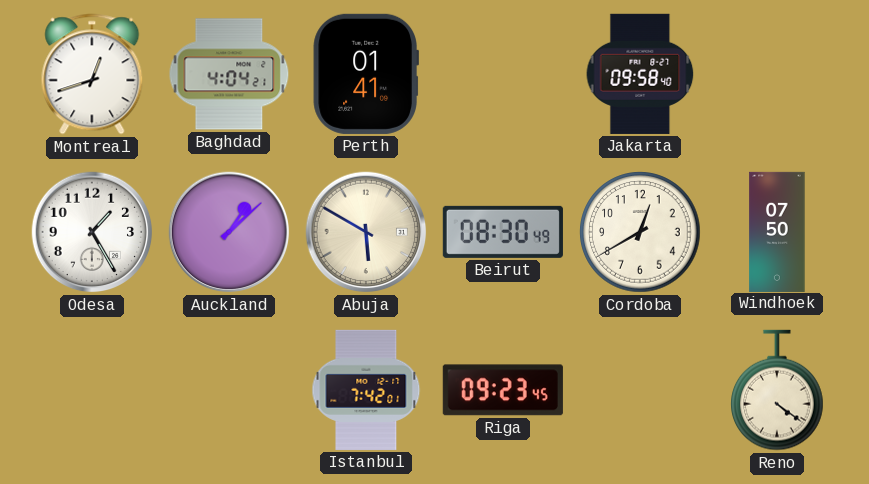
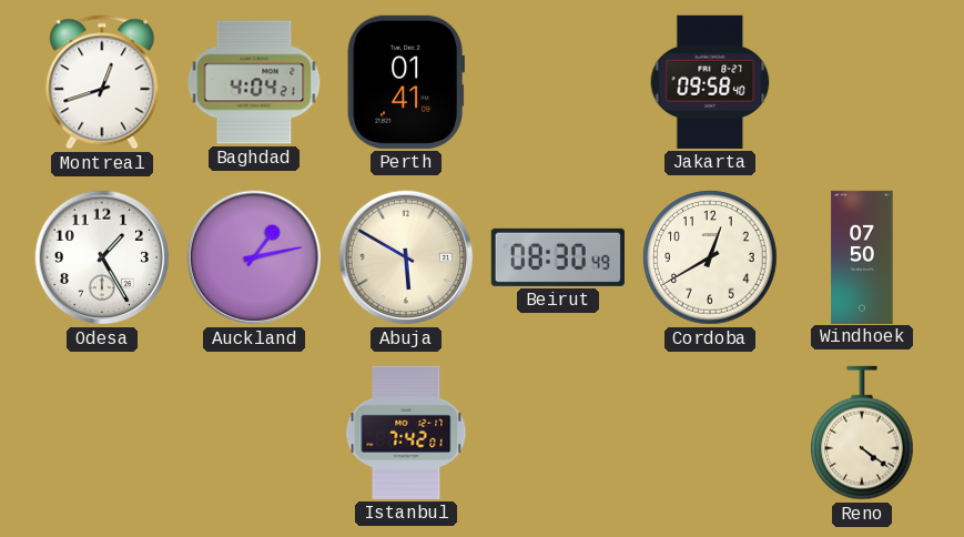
Auckland: 1:08 -> 1:13
Riga: 09:23 -> none
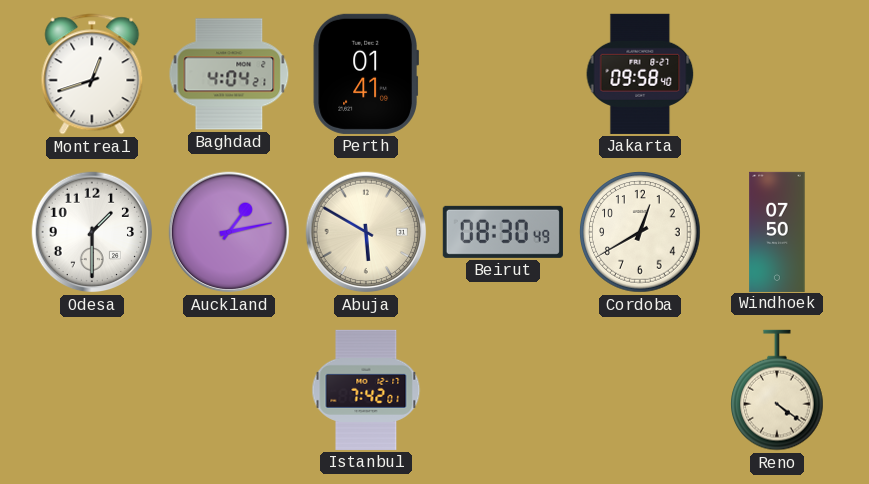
Odesa: 1:25 -> 1:30
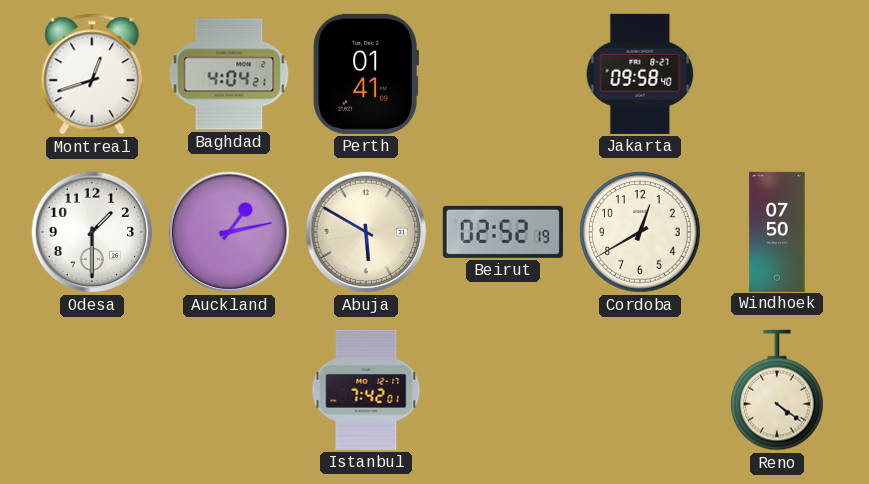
Beirut: 08:30 -> 02:52
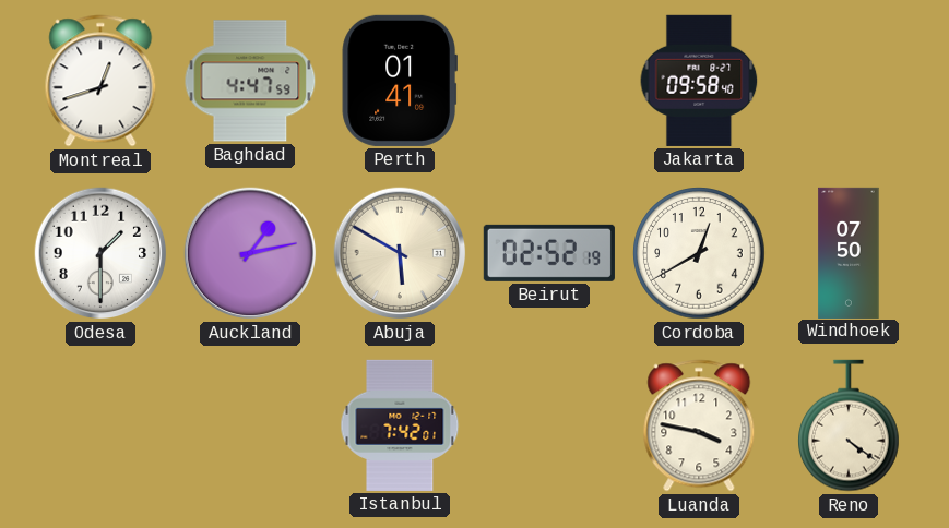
Baghdad: 4:04 -> 4:47
Luanda: none -> 3:47
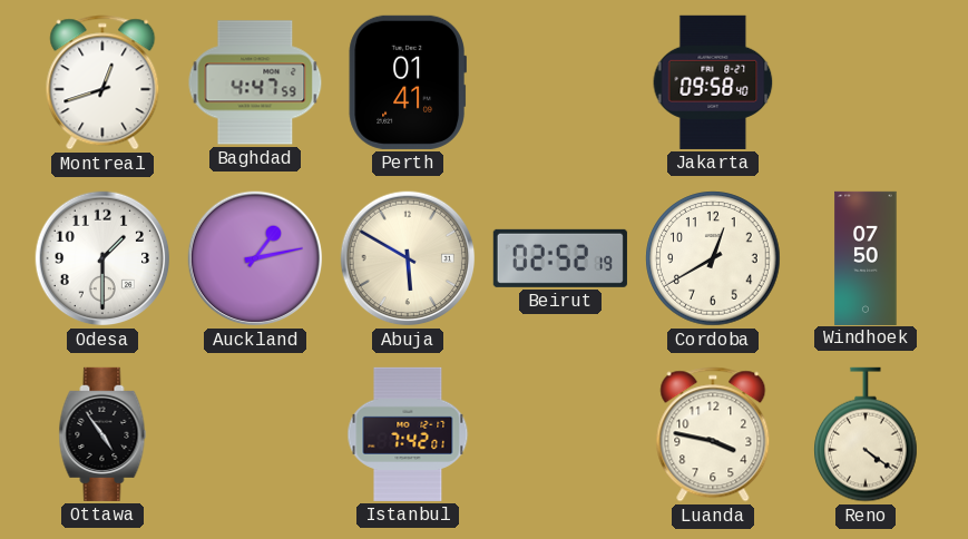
Ottawa: none -> 4:54
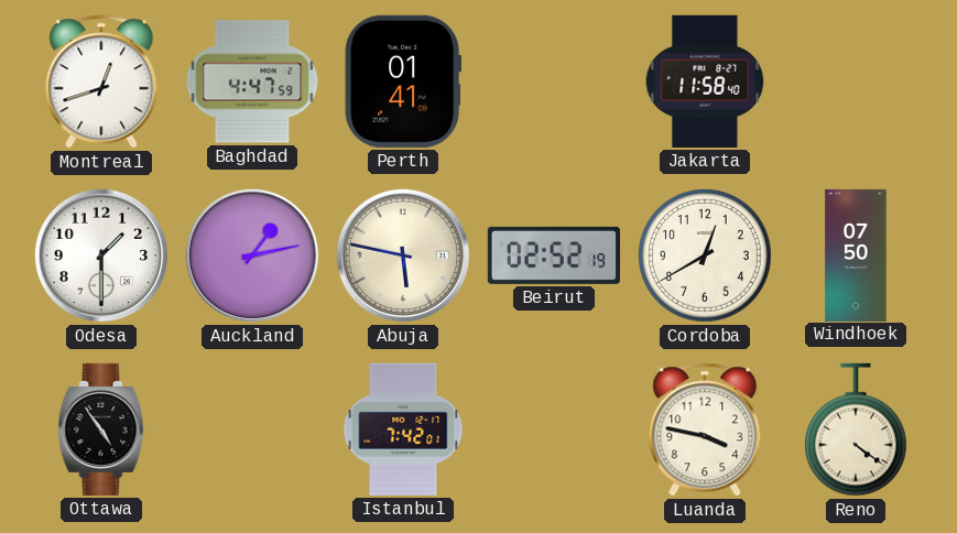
Jakarta: 09:58 -> 11:58
Abuja: 5:50 -> 5:47
